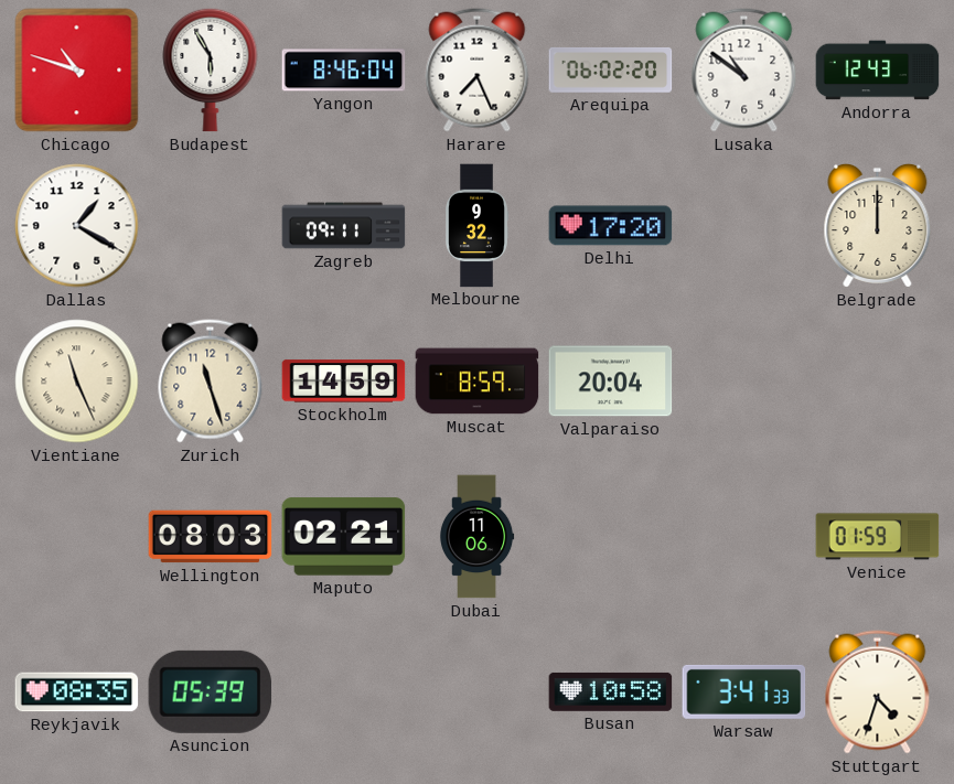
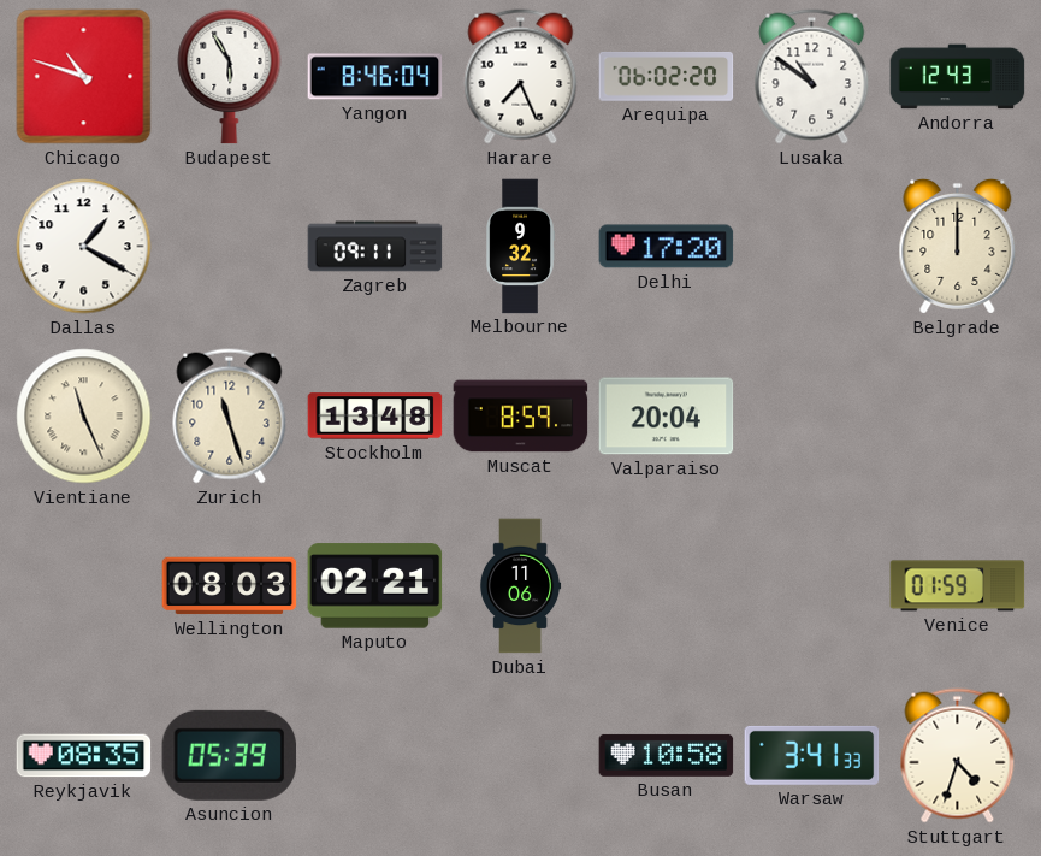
Stockholm: 14:59 -> 13:48
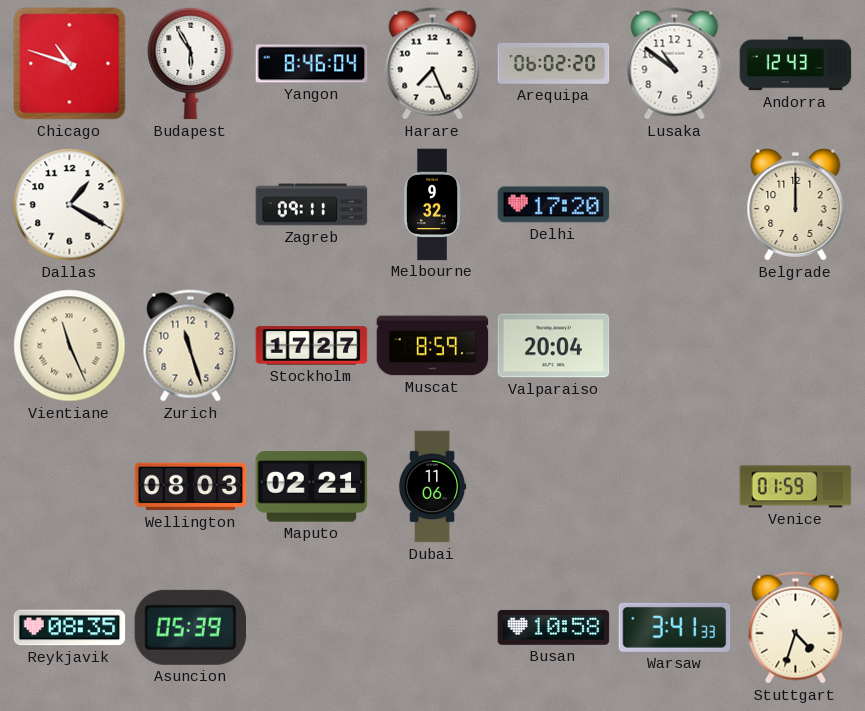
Stockholm: 13:48 -> 17:27
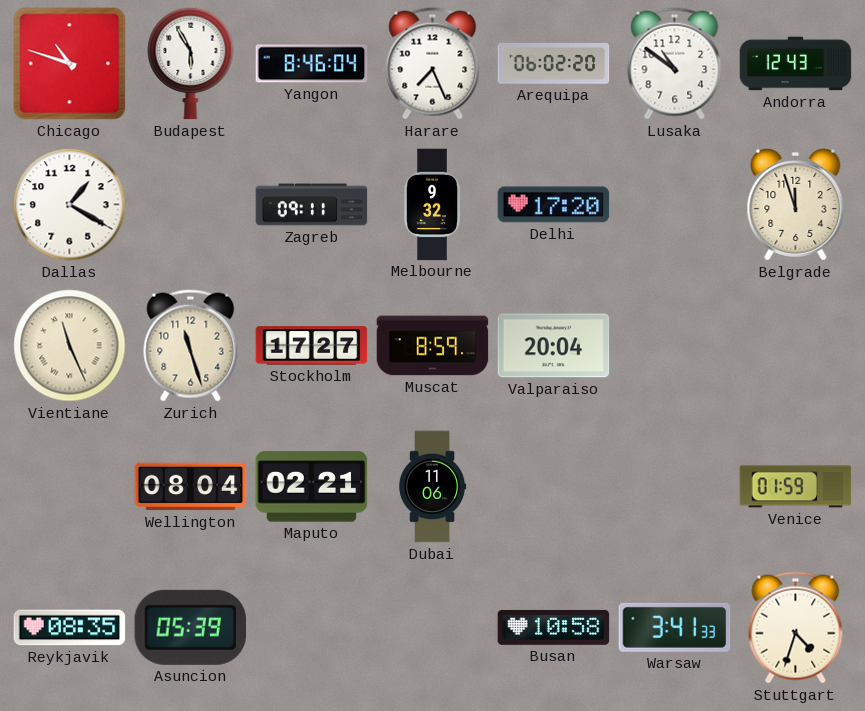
Belgrade: 12:00 -> 11:57
Wellington: 08:03 -> 08:04
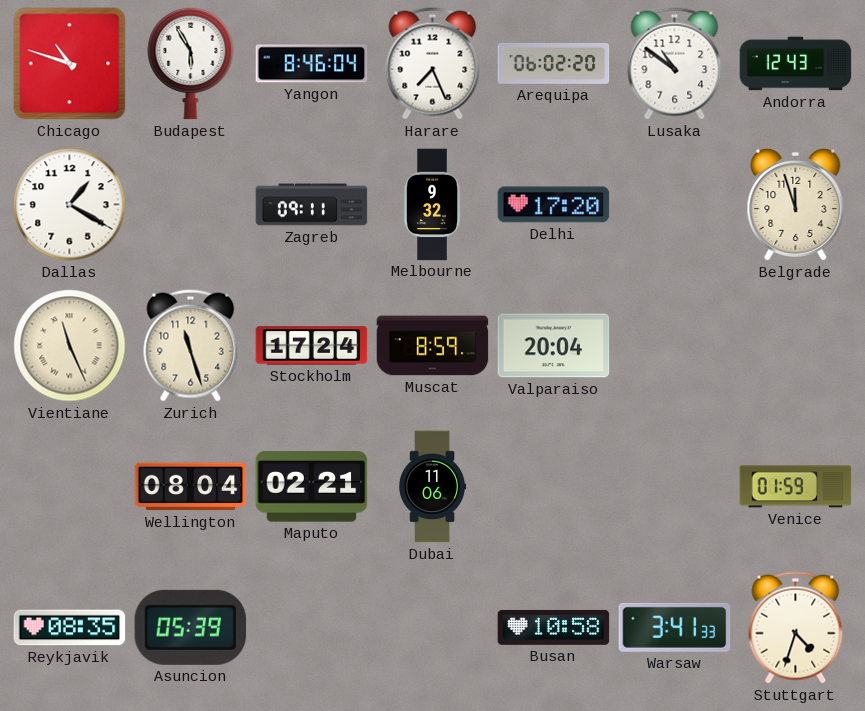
Stockholm: 17:27 -> 17:24
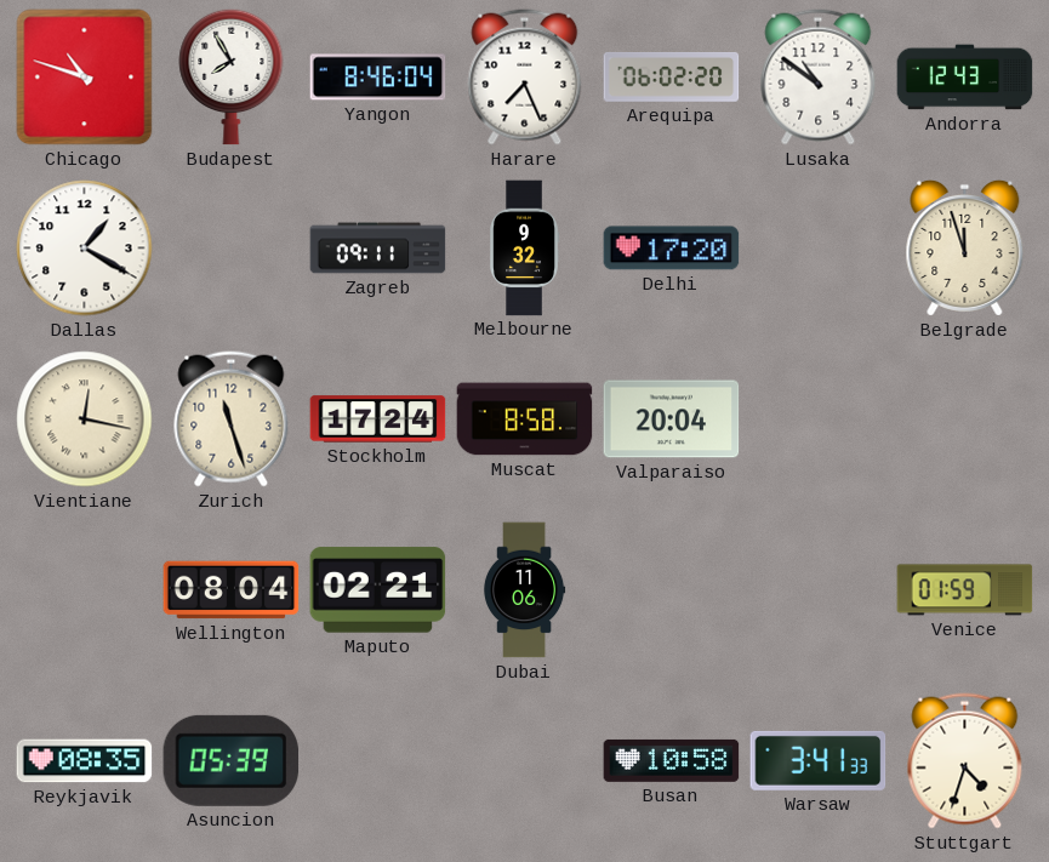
Budapest: 5:55 -> 7:55
Vientiane: 11:26 -> 12:17
Muscat: 8:59 -> 8:58
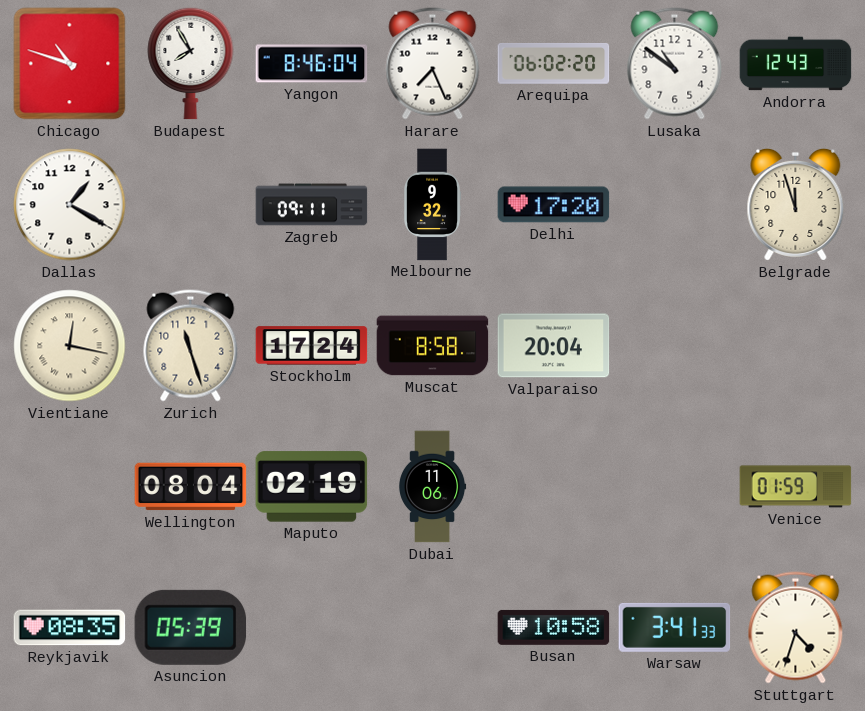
Maputo: 02:21 -> 02:19
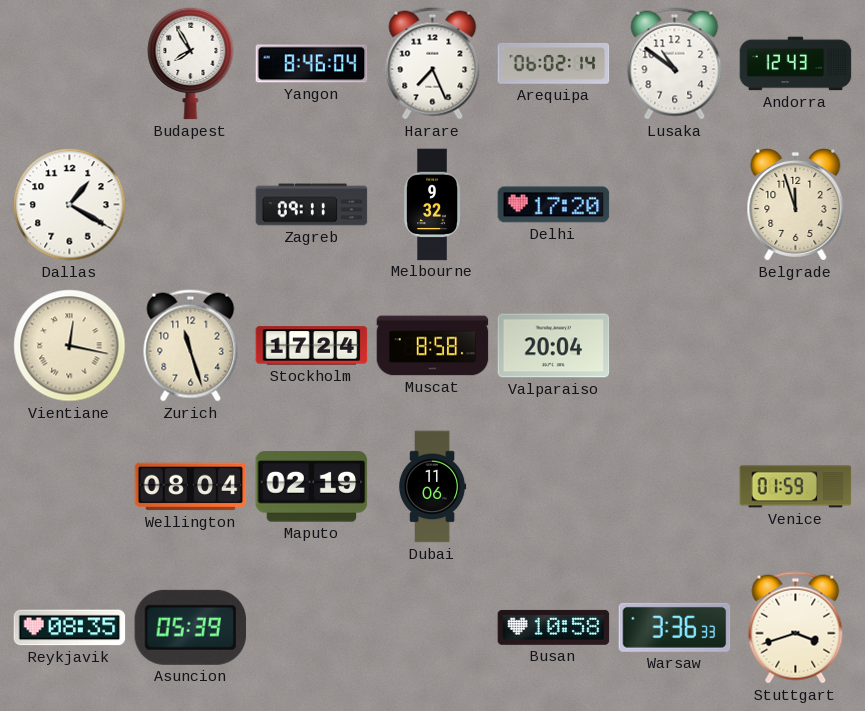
Chicago: 10:48 -> none
Arequipa: 06:02:20 -> 06:02:14
Warsaw: 3:41 -> 3:36
Stuttgart: 4:33 -> 3:42
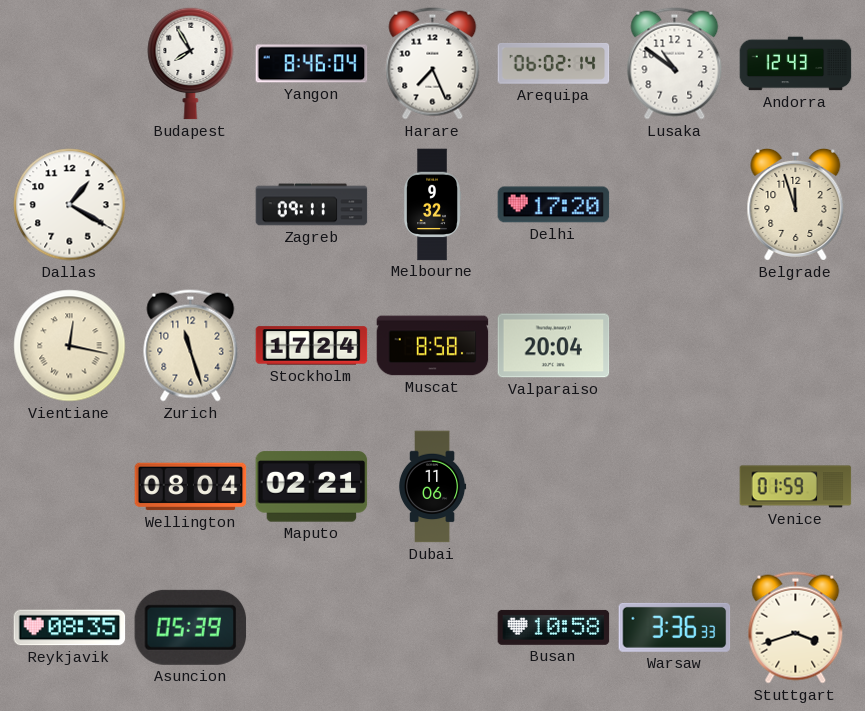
Maputo: 02:19 -> 02:21
